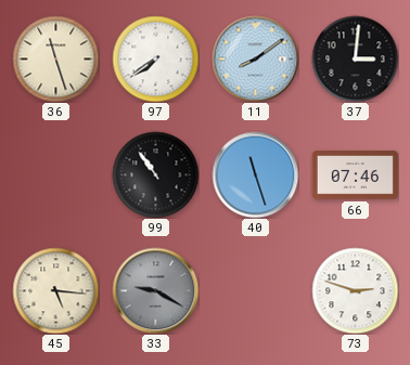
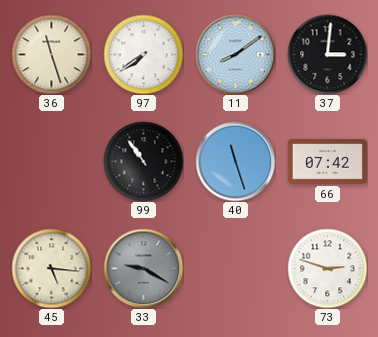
66: 07:46 -> 07:42
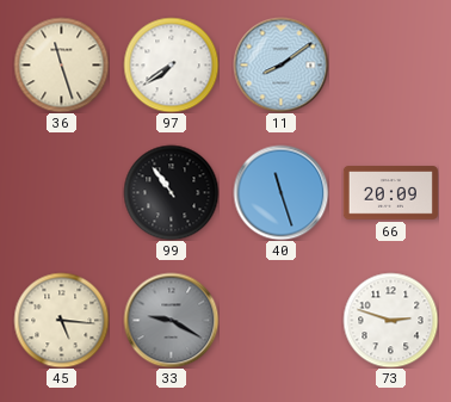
37: 3:01 -> none
66: 07:42 -> 20:09
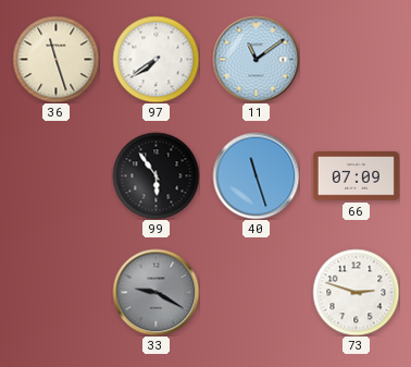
11: 8:09 -> 11:09
99: 10:54 -> 5:54
66: 20:09 -> 07:09
45: 5:16 -> none
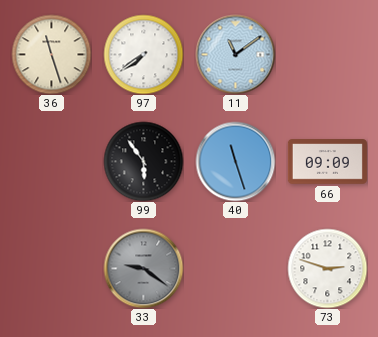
66: 07:09 -> 09:09
33: 9:20 -> 9:21
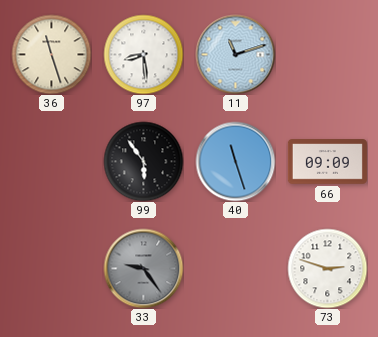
97: 7:39 -> 8:29
11: 11:09 -> 11:12
33: 9:21 -> 9:24
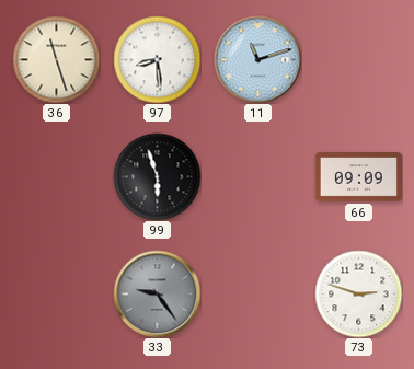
99: 5:54 -> 5:57
40: 11:27 -> none
